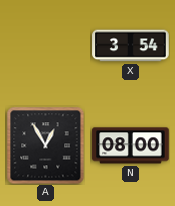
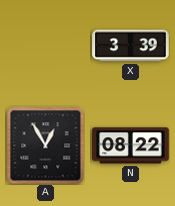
X: 3:54 -> 3:39
N: 08:00 -> 08:22
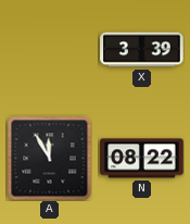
A: 12:55 -> 11:55
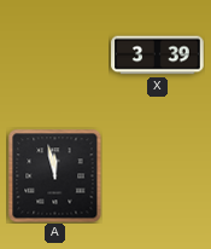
A: 11:55 -> 11:58
N: 08:22 -> none
